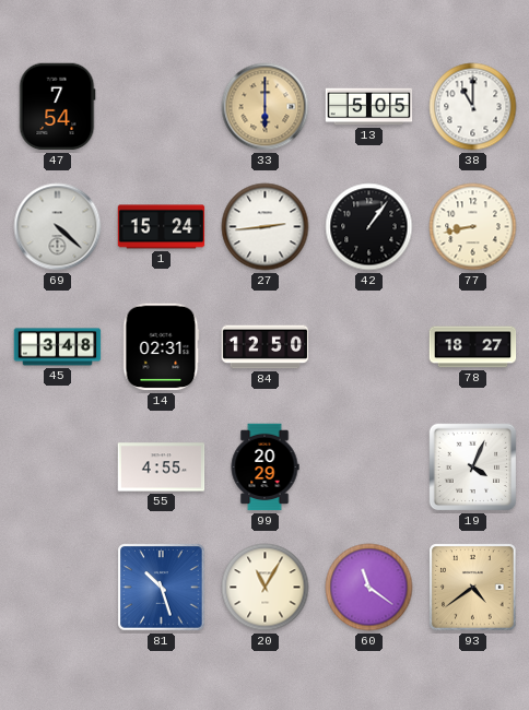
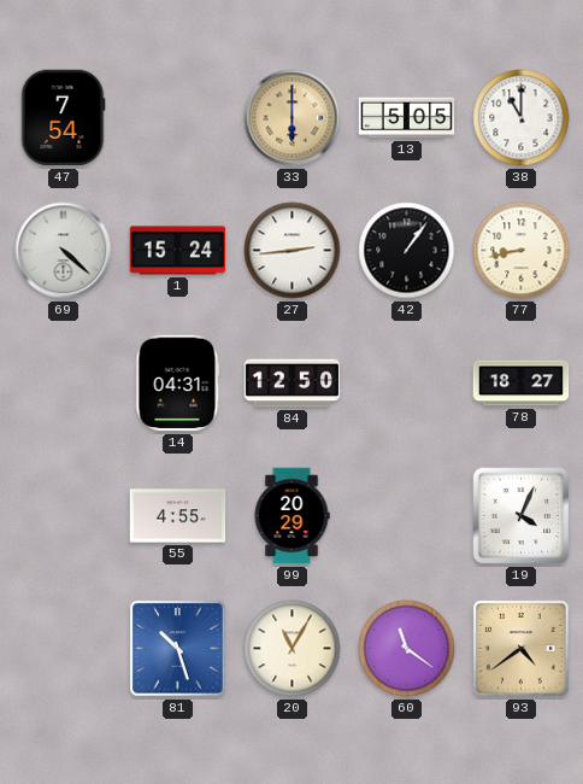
45: 3:48 -> none
14: 02:31 -> 04:31
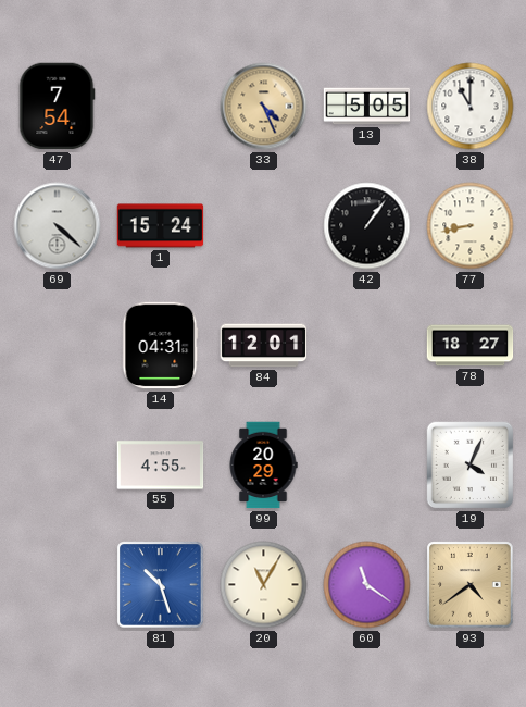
33: 6:00 -> 4:26
27: 2:44 -> none
84: 12:50 -> 12:01
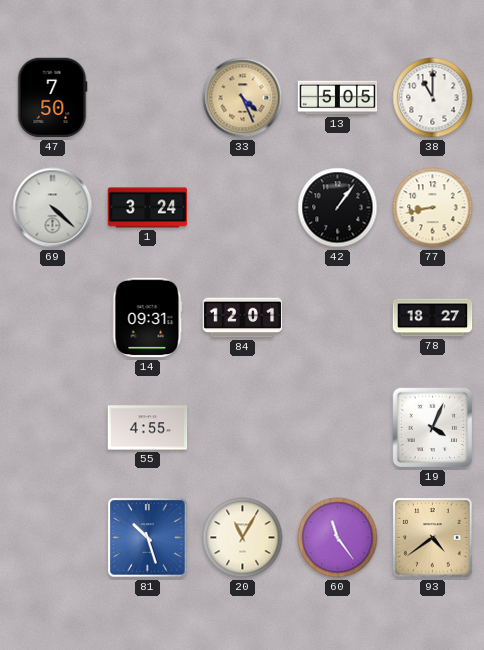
47: 7:54 -> 7:50
1: 15:24 -> 3:24
14: 04:31 -> 09:31
99: 20:29 -> none
60: 11:21 -> 11:24
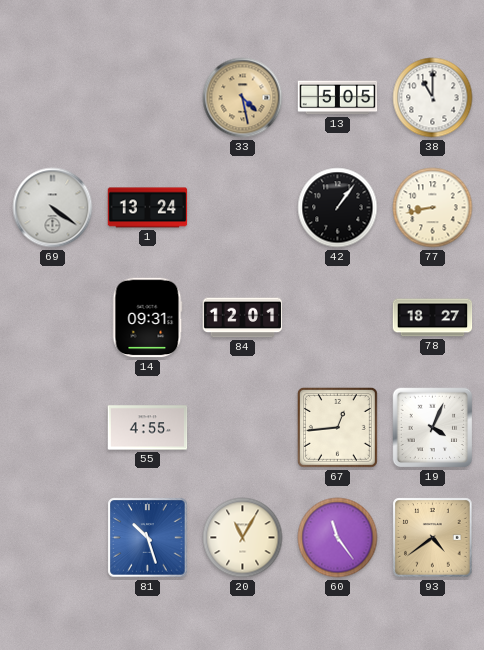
47: 7:50 -> none
33: 4:26 -> 4:28
69: 4:22 -> 4:21
1: 3:24 -> 13:24
67: none -> 12:44
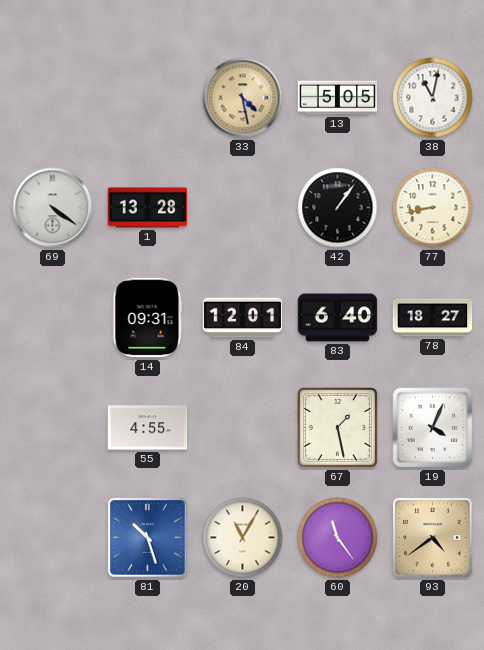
38: 11:00 -> 11:02
1: 13:24 -> 13:28
83: none -> 6:40
67: 12:44 -> 1:28
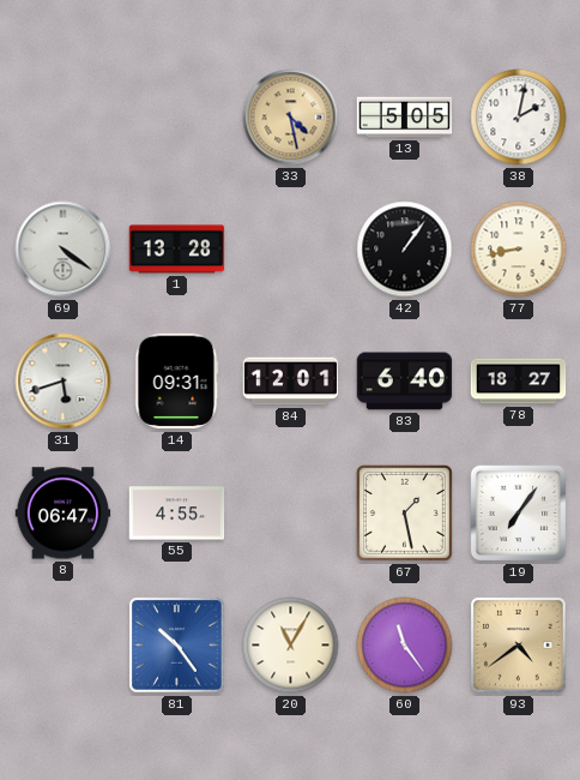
38: 11:02 -> 2:02
31: none -> 5:42
8: none -> 06:47
19: 4:04 -> 7:06
81: 10:27 -> 10:24
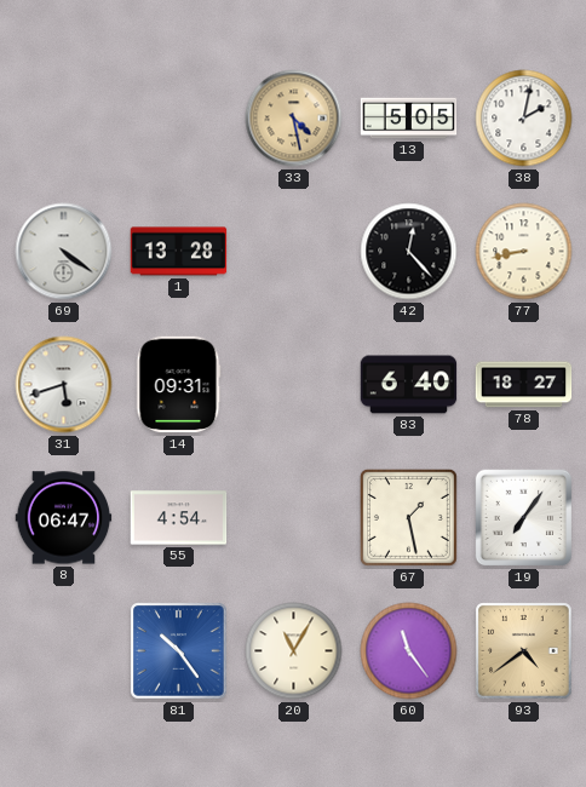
42: 1:06 -> 12:23
84: 12:01 -> none
55: 4:55 -> 4:54
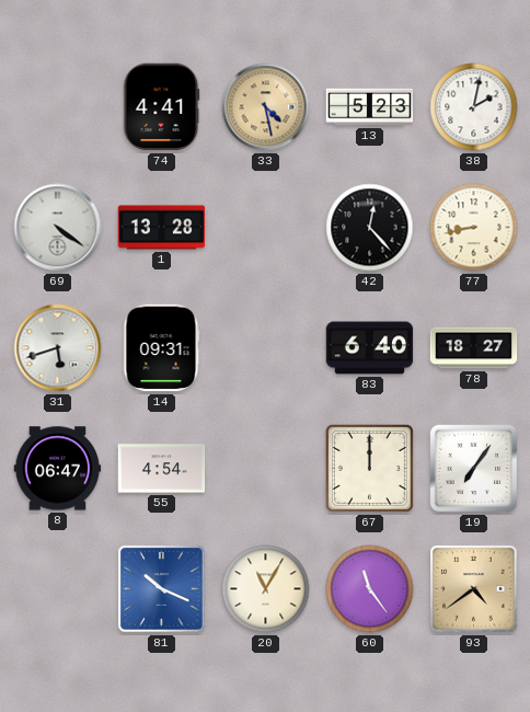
74: none -> 4:41
13: 5:05 -> 5:23
67: 1:28 -> 12:00
81: 10:24 -> 10:19
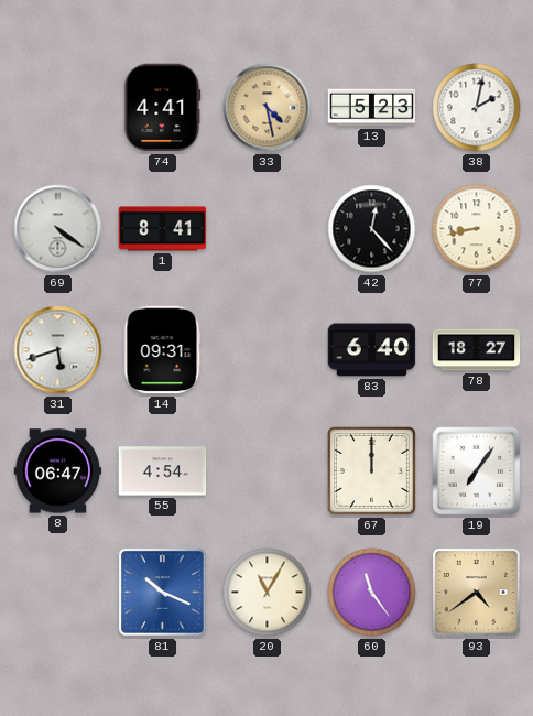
1: 13:28 -> 8:41
